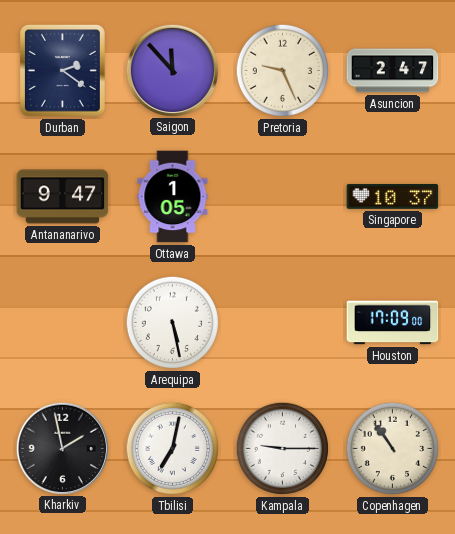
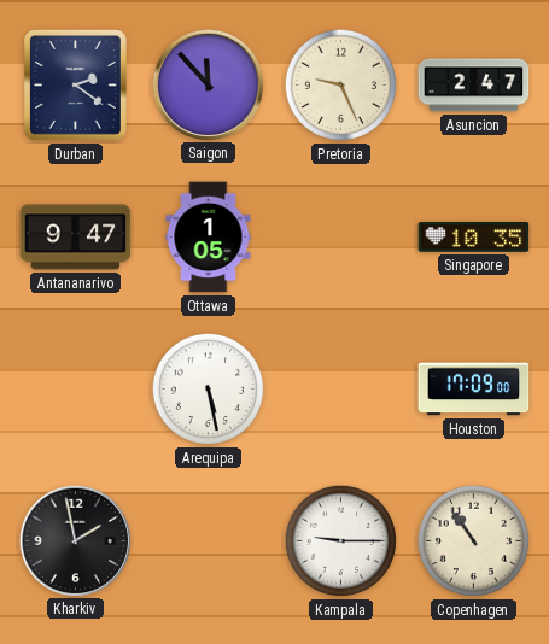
Singapore: 10:37 -> 10:35
Tbilisi: 7:02 -> none
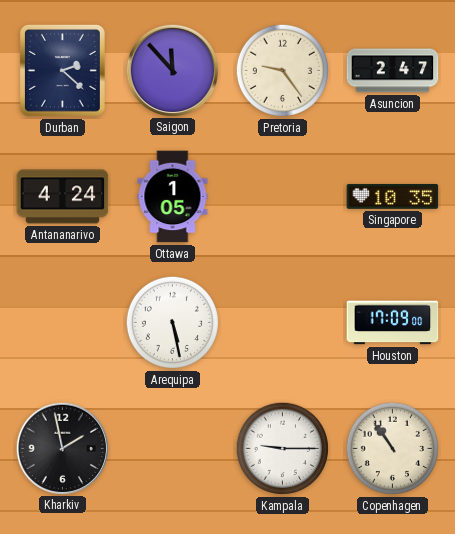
Durban: 2:21 -> 2:22
Pretoria: 9:26 -> 9:24
Antananarivo: 9:47 -> 4:24
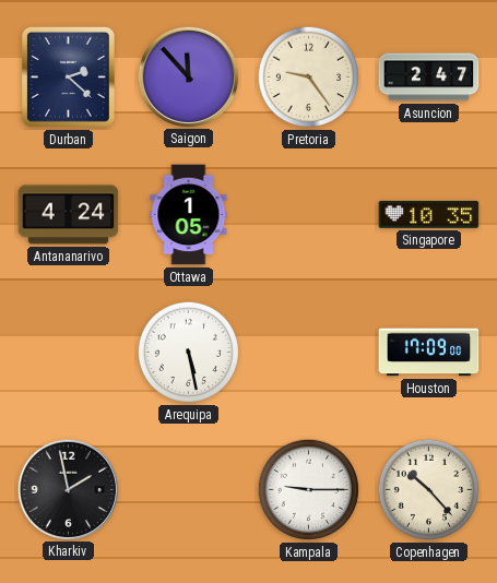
Copenhagen: 10:54 -> 10:23
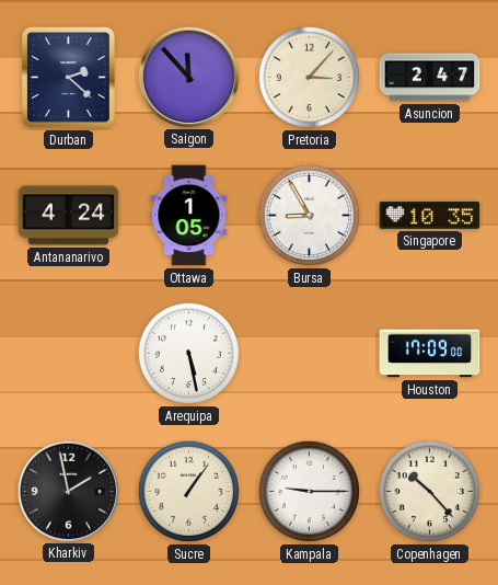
Pretoria: 9:24 -> 3:07
Bursa: none -> 8:55
Sucre: none -> 1:06
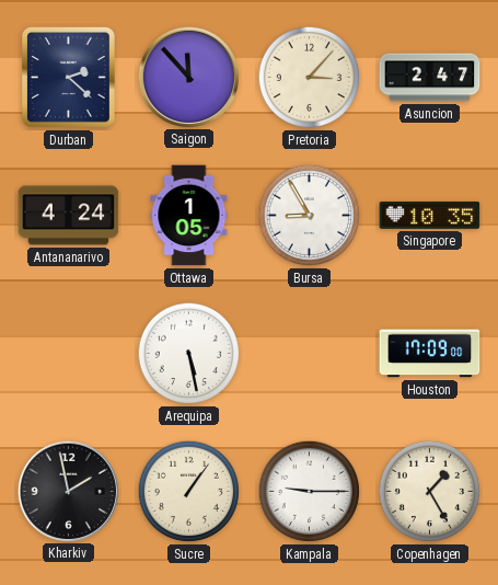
Copenhagen: 10:23 -> 1:25
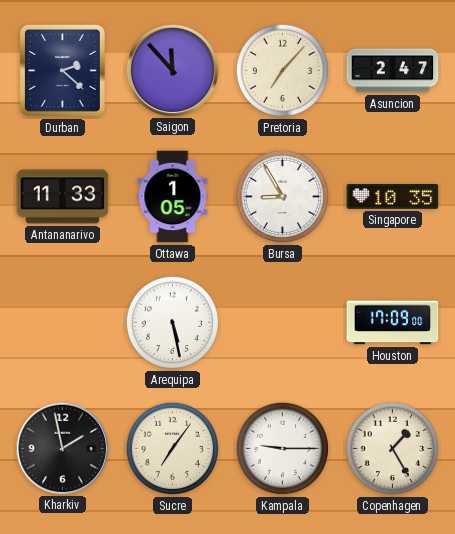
Pretoria: 3:07 -> 7:07
Antananarivo: 4:24 -> 11:33
Sucre: 1:06 -> 7:06
